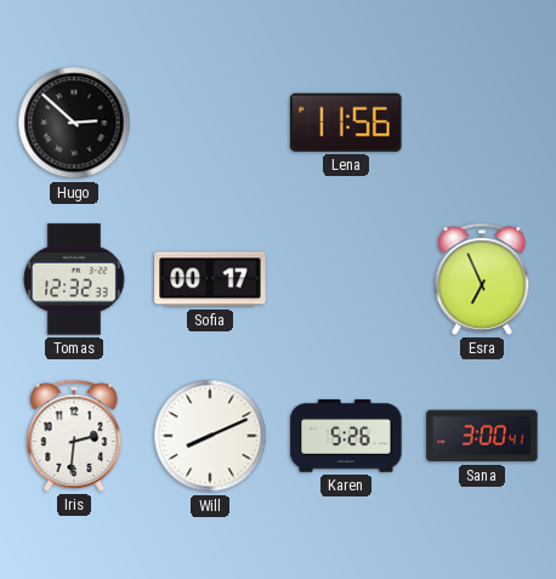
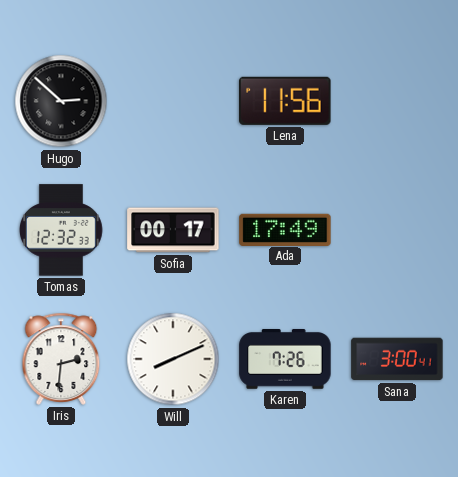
Ada: none -> 17:49
Esra: 6:56 -> none
Karen: 5:26 -> 7:26
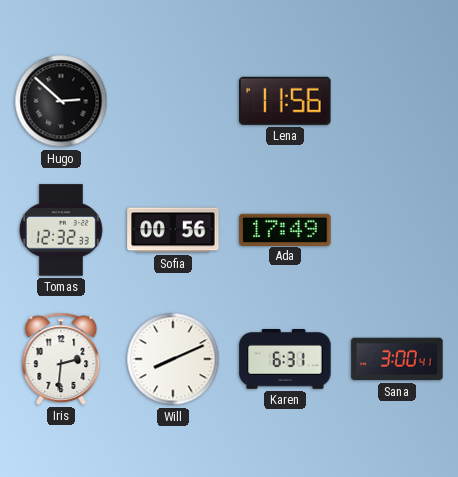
Sofia: 00:17 -> 00:56
Karen: 7:26 -> 6:31
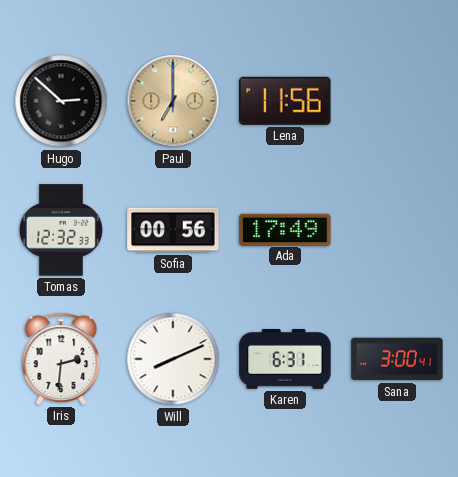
Paul: none -> 7:00
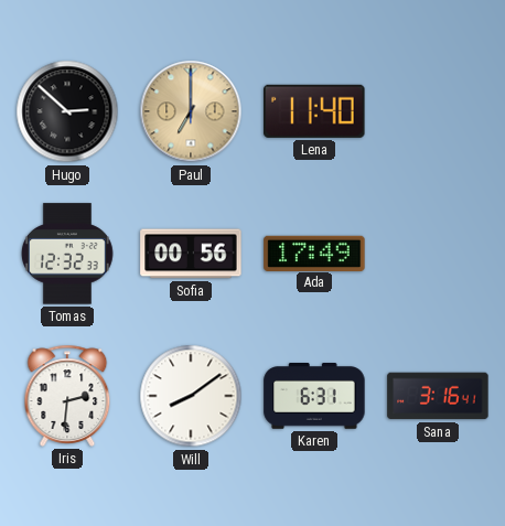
Lena: 11:56 -> 11:40
Will: 8:11 -> 8:09
Sana: 3:00 -> 3:16
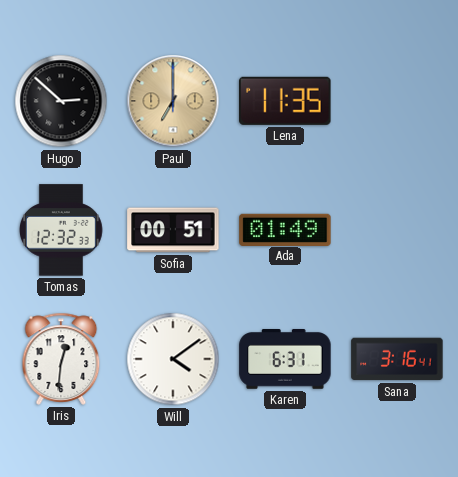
Lena: 11:40 -> 11:35
Sofia: 00:56 -> 00:51
Ada: 17:49 -> 01:49
Iris: 2:31 -> 12:31
Will: 8:09 -> 4:09
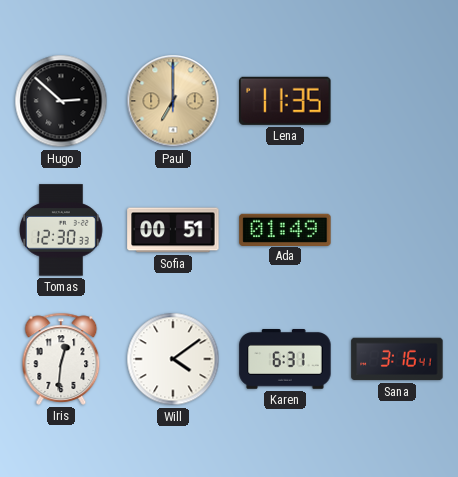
Tomas: 12:32 -> 12:30
